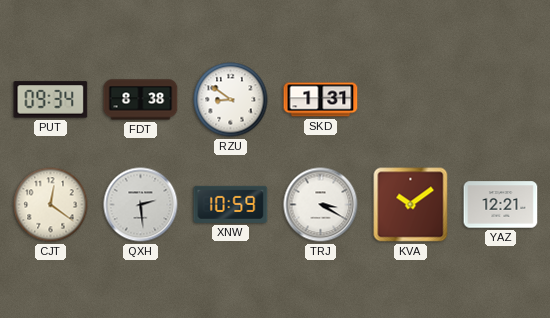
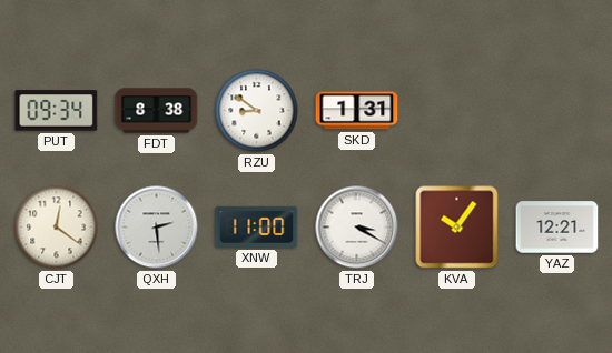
XNW: 10:59 -> 11:00
KVA: 10:09 -> 10:06
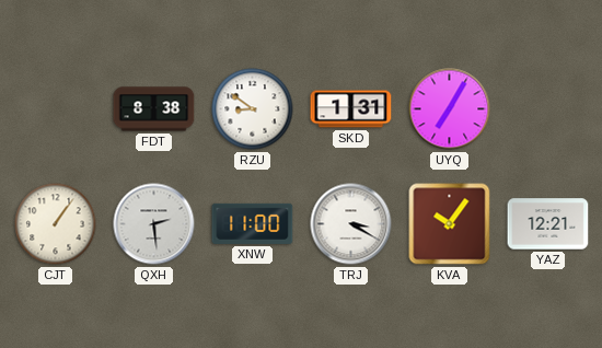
PUT: 09:34 -> none
UYQ: none -> 7:05
CJT: 12:21 -> 1:06
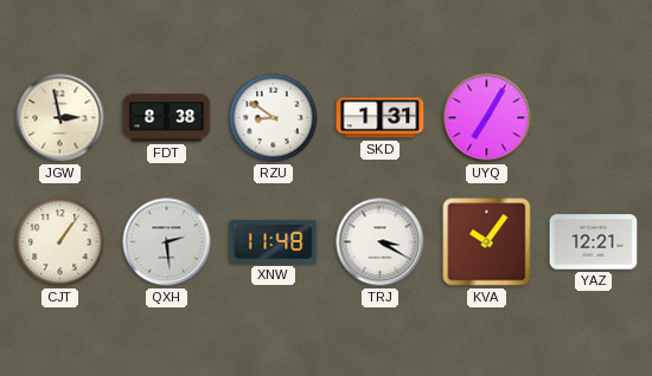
JGW: none -> 2:58
XNW: 11:00 -> 11:48
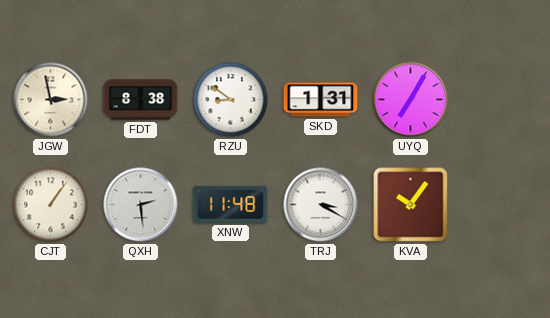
YAZ: 12:21 -> none
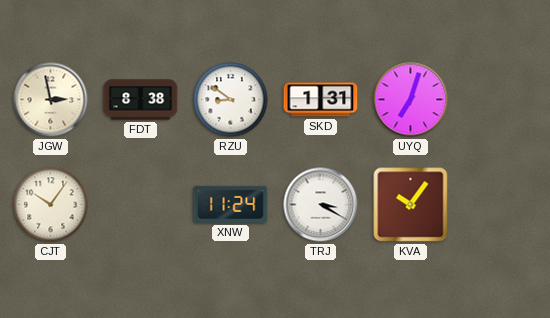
UYQ: 7:05 -> 7:03
CJT: 1:06 -> 10:06
QXH: 2:29 -> none
XNW: 11:48 -> 11:24
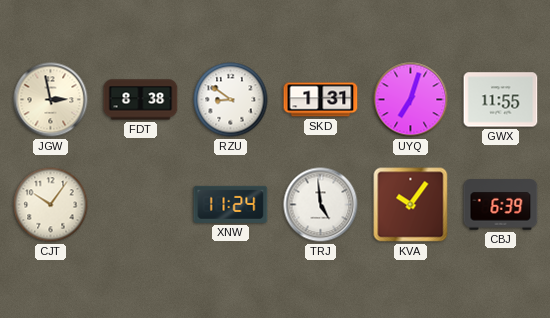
GWX: none -> 11:55
TRJ: 3:20 -> 4:59
CBJ: none -> 6:39
